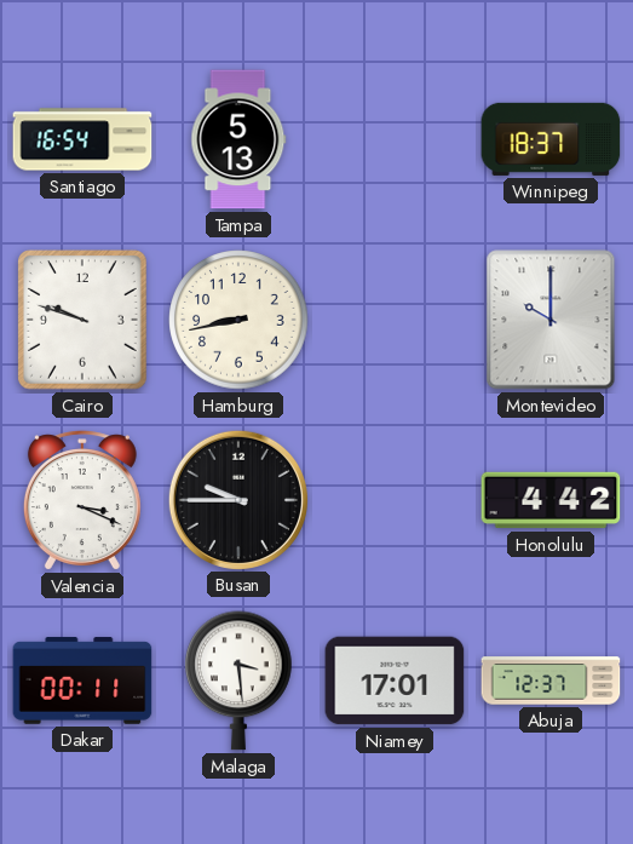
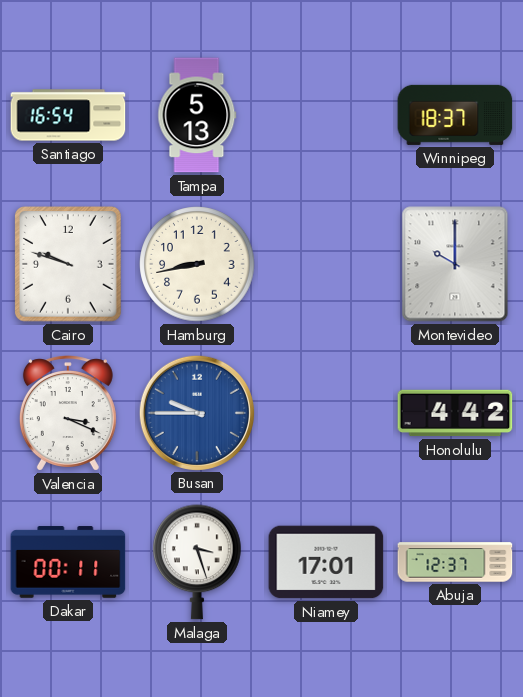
Busan dial: black -> blue
Malaga: 3:29 -> 3:27
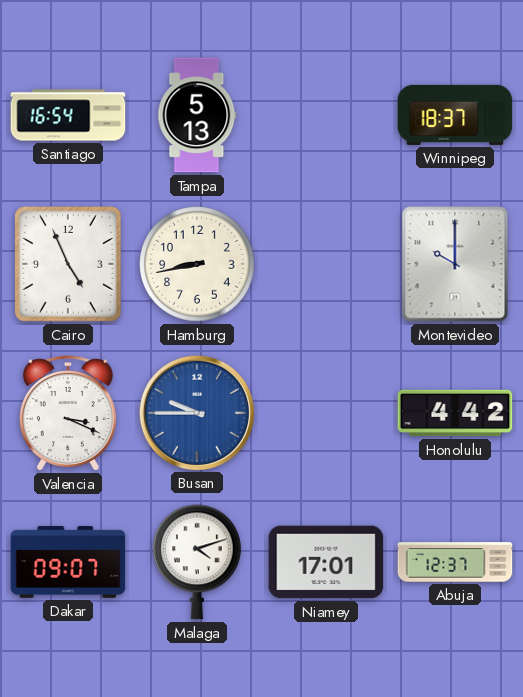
Cairo: 9:48 -> 4:56
Dakar: 00:11 -> 09:07
Malaga: 3:27 -> 4:12
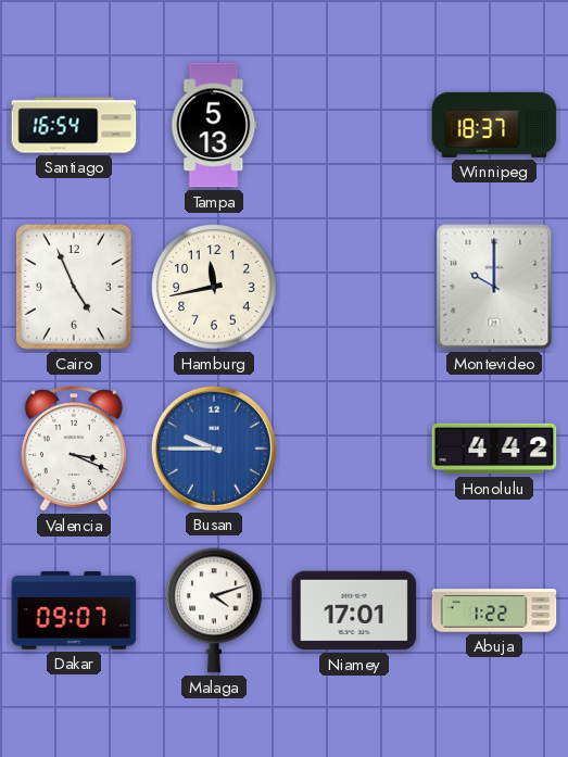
Hamburg: 8:43 -> 11:43
Abuja: 12:37 -> 1:22
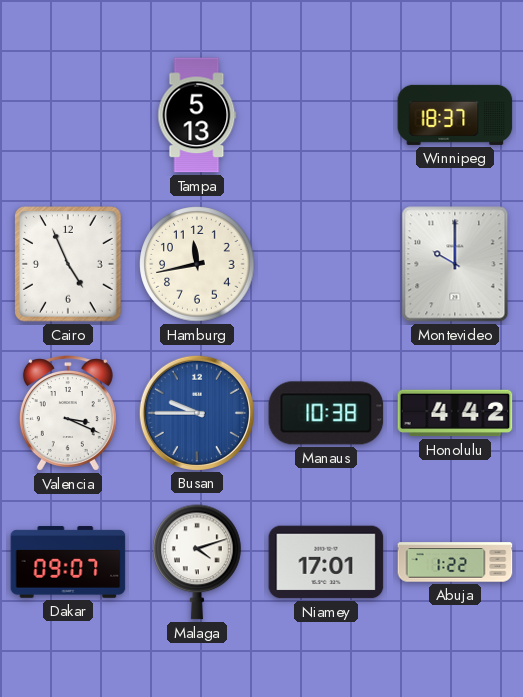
Santiago: 16:54 -> none
Manaus: none -> 10:38
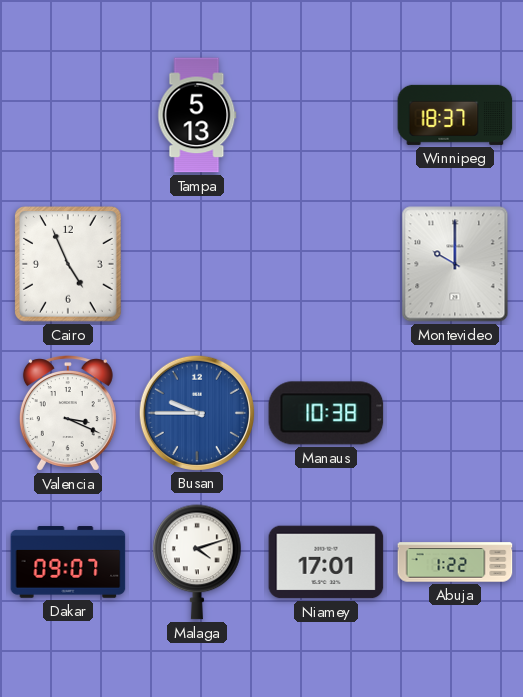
Hamburg: 11:43 -> none
Honolulu: 4:42 -> none
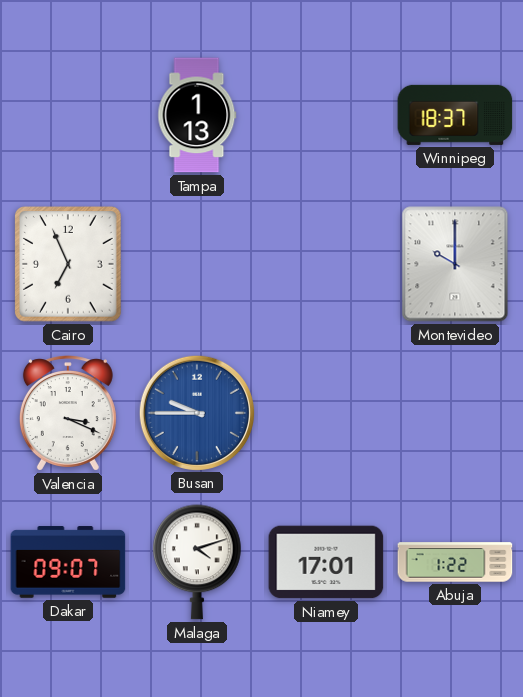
Tampa: 5:13 -> 1:13
Cairo: 4:56 -> 6:56
Manaus: 10:38 -> none
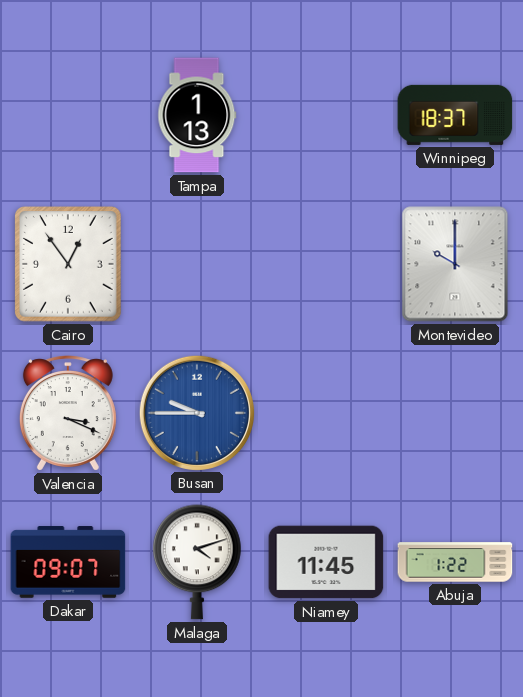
Cairo: 6:56 -> 12:54
Niamey: 17:01 -> 11:45
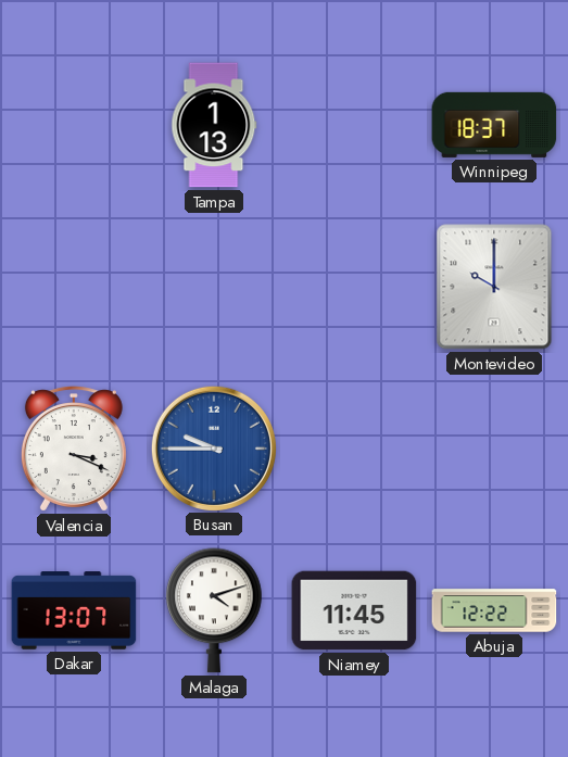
Cairo: 12:54 -> none
Dakar: 09:07 -> 13:07
Abuja: 1:22 -> 12:22
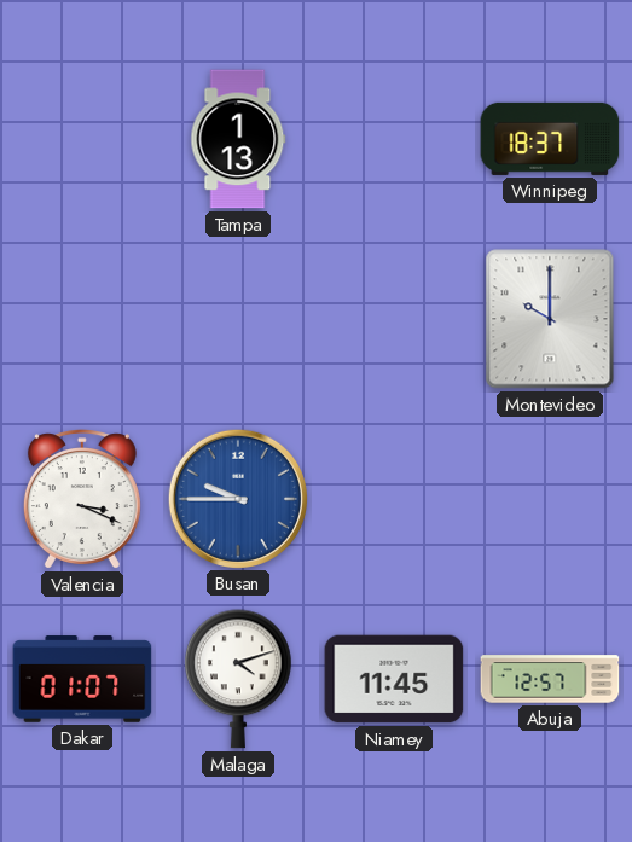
Dakar: 13:07 -> 01:07
Abuja: 12:22 -> 12:57
